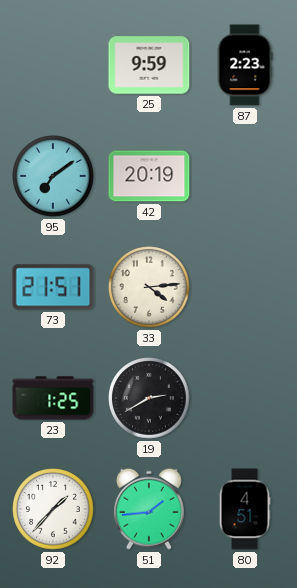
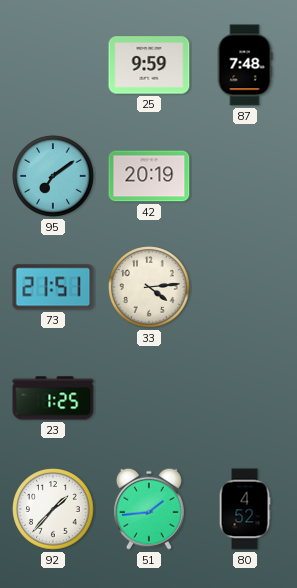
87: 2:23 -> 7:48
19: 2:40 -> none
80: 4:51 -> 4:52
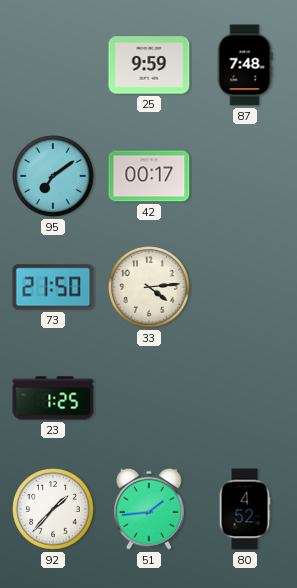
42: 20:19 -> 00:17
73: 21:51 -> 21:50
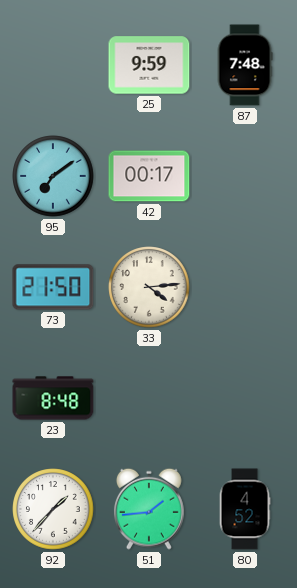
23: 1:25 -> 8:48
